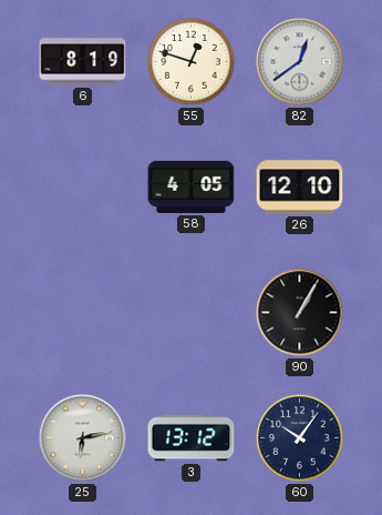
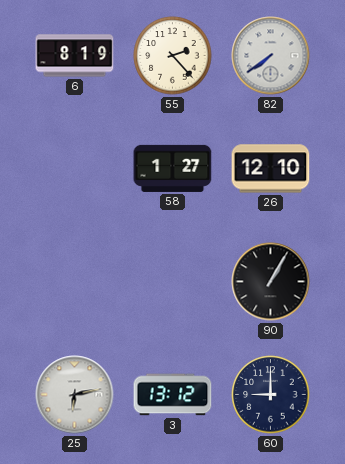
55: 12:48 -> 2:23
82: 12:39 -> 7:39
58: 4:05 -> 1:27
60: 10:06 -> 9:00
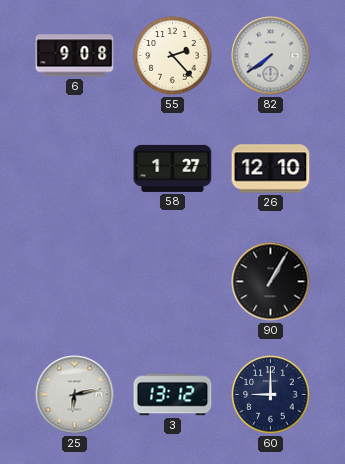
6: 8:19 -> 9:08
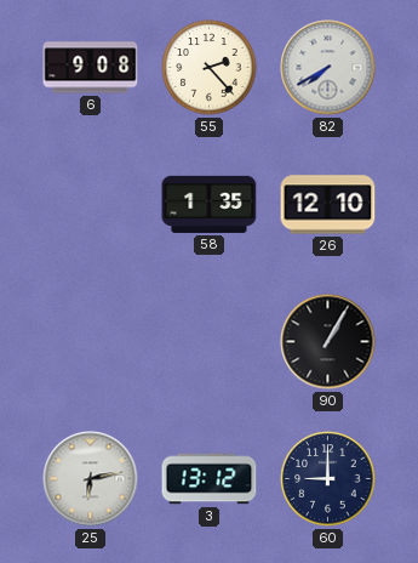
82: 7:39 -> 7:40
58: 1:27 -> 1:35
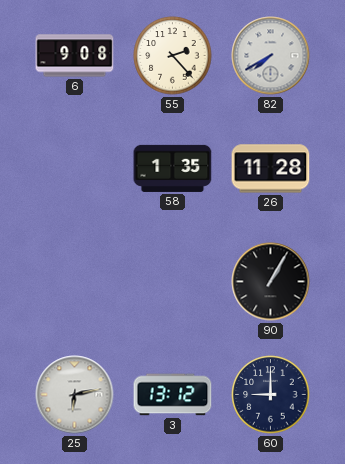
26: 12:10 -> 11:28
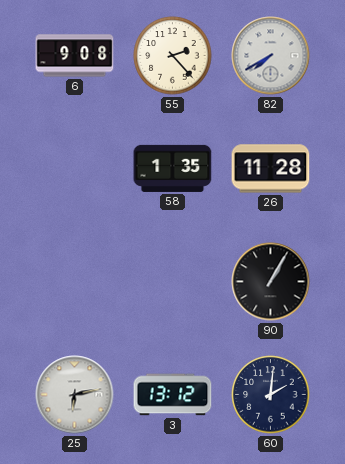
60: 9:00 -> 2:01
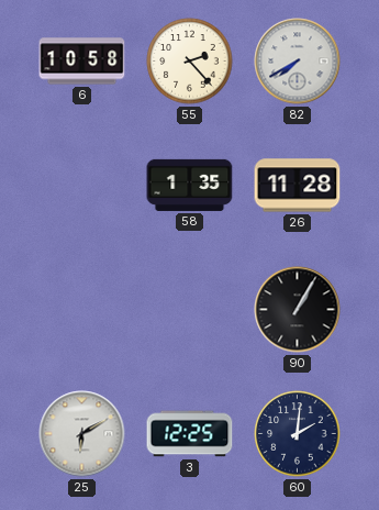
6: 9:08 -> 10:58
25: 6:13 -> 6:10
3: 13:12 -> 12:25
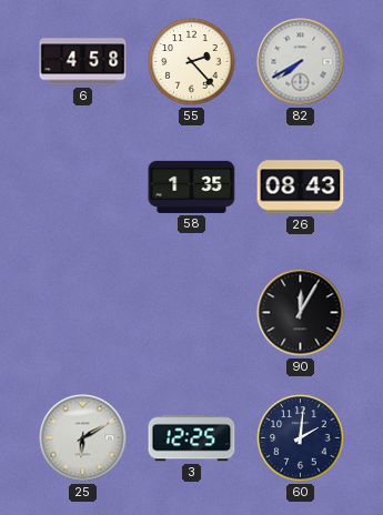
6: 10:58 -> 4:58
26: 11:28 -> 08:43
90: 1:05 -> 12:05
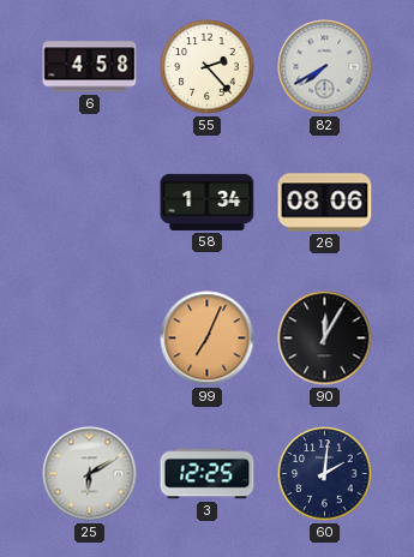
58: 1:35 -> 1:34
26: 08:43 -> 08:06
99: none -> 7:04
